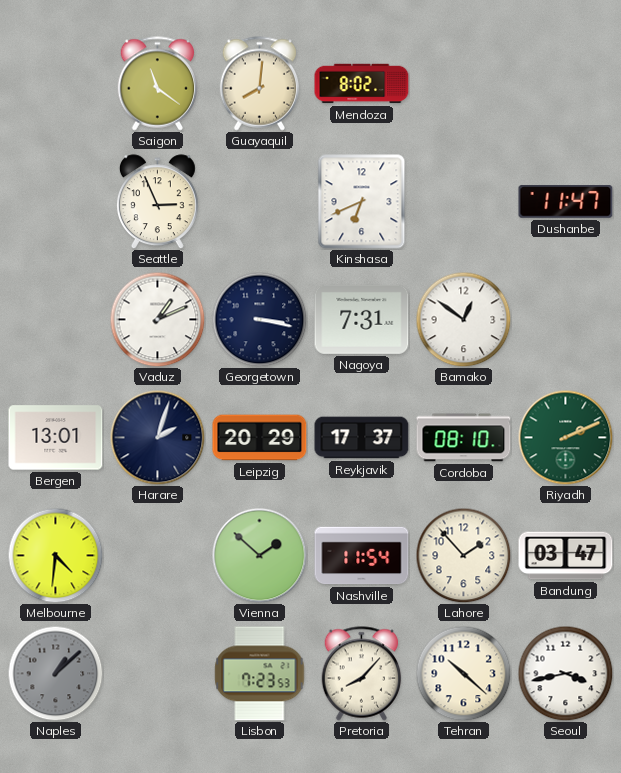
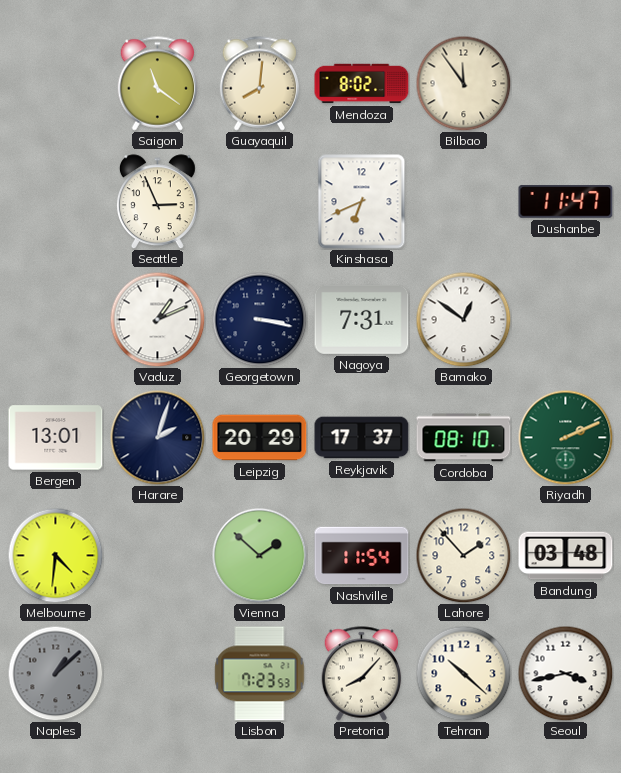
Bilbao: none -> 11:54
Bandung: 03:47 -> 03:48
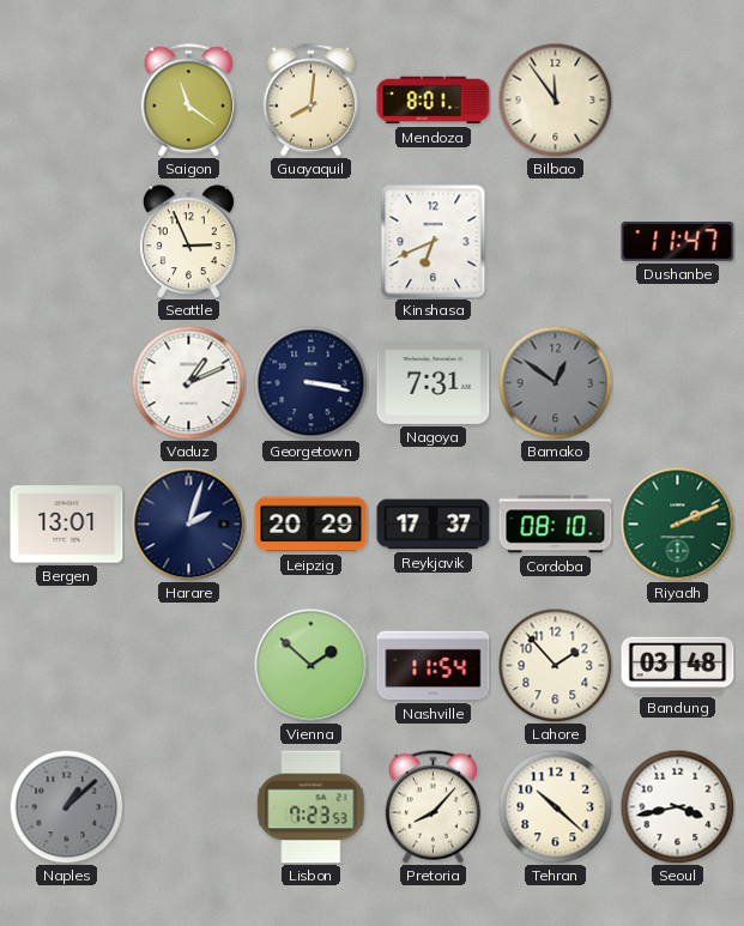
Mendoza: 8:02 -> 8:01
Bamako dial: white -> grey
Melbourne: 4:31 -> none
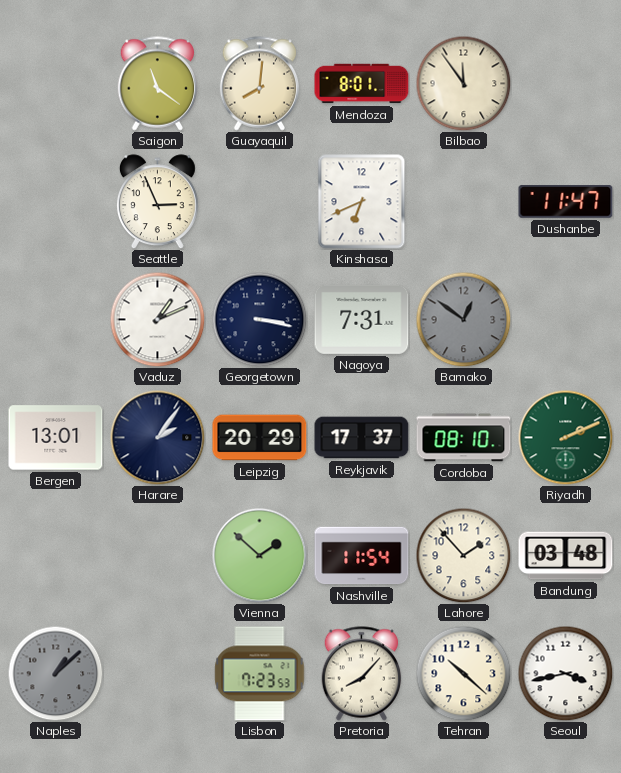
Harare: 2:03 -> 2:06
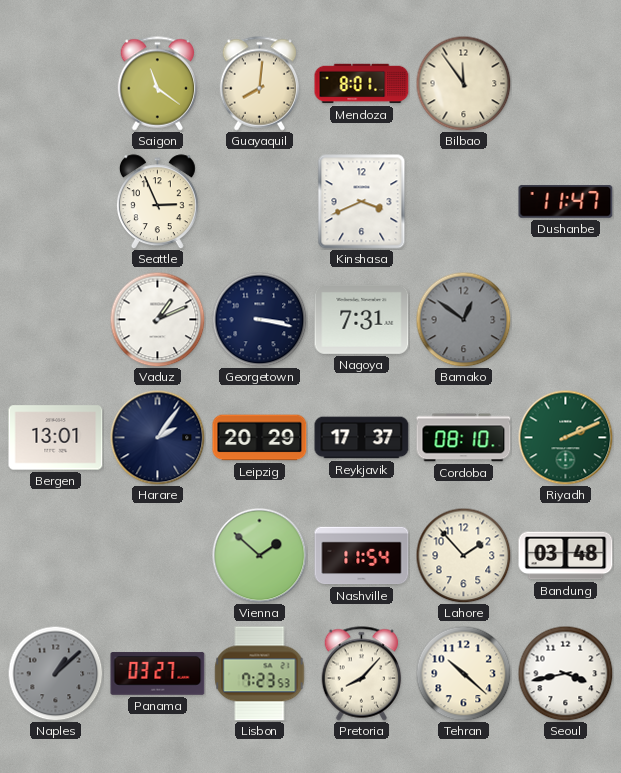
Kinshasa: 6:41 -> 3:41
Panama: none -> 03:27
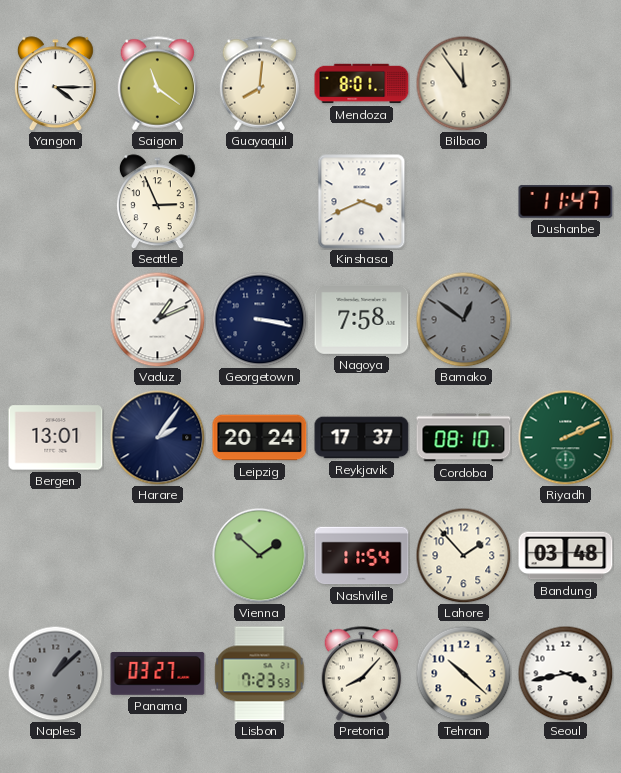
Yangon: none -> 4:15
Nagoya: 7:31 -> 7:58
Leipzig: 20:29 -> 20:24
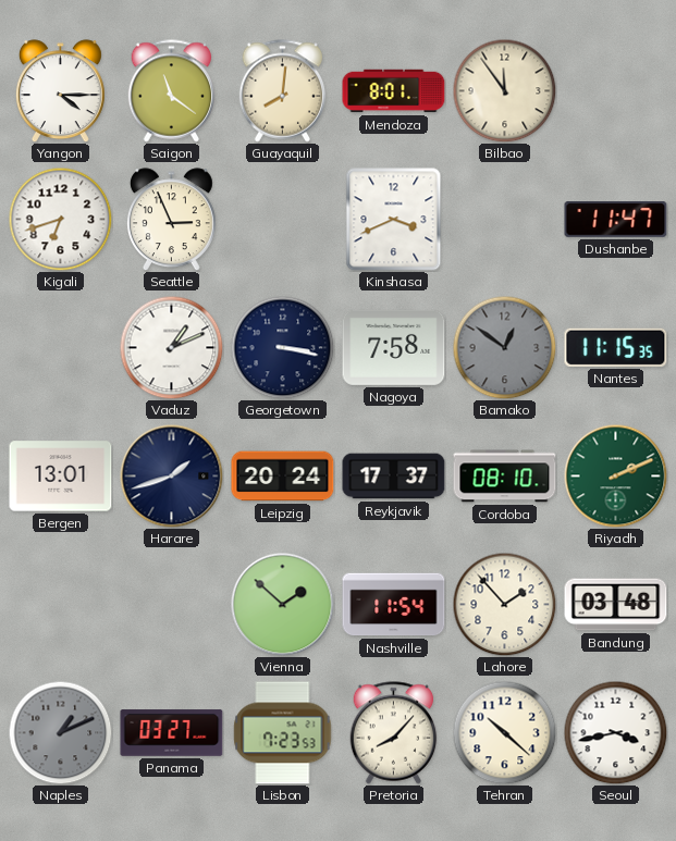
Kigali: none -> 6:42
Nantes: none -> 11:15
Harare: 2:06 -> 1:42
Naples: 1:08 -> 1:11
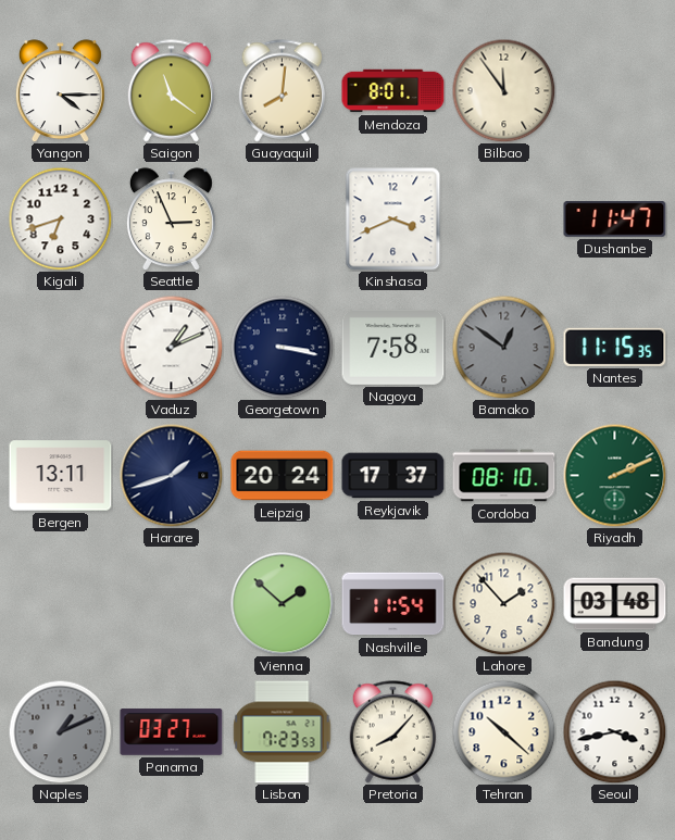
Bergen: 13:01 -> 13:11
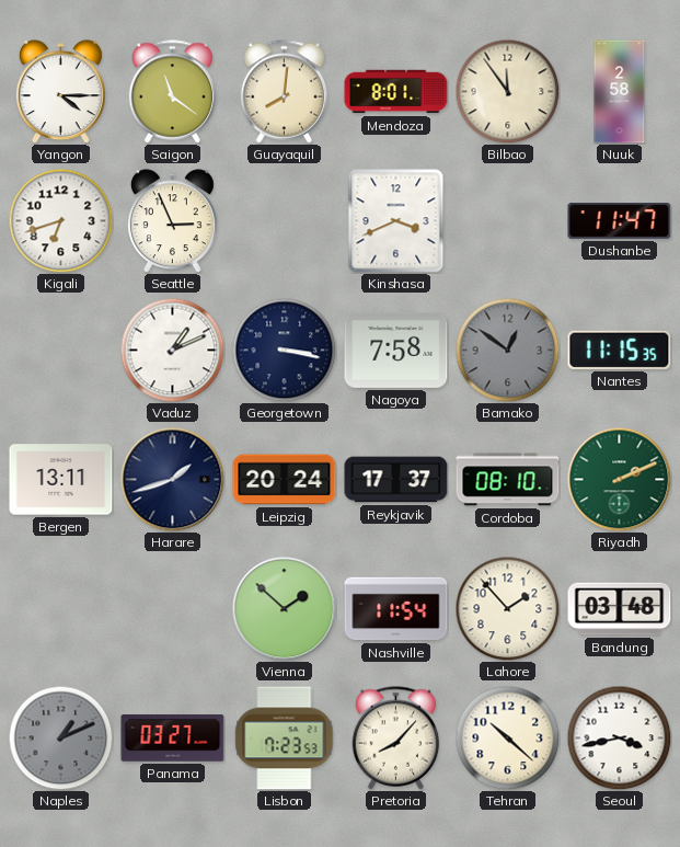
Nuuk: none -> 2:58
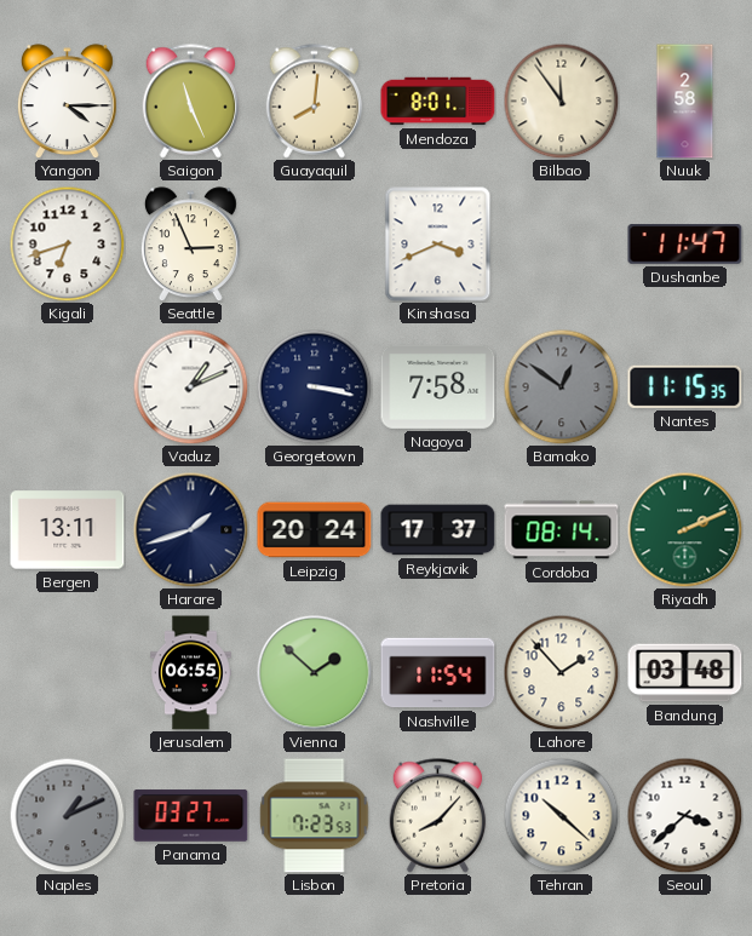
Saigon: 11:21 -> 11:26
Cordoba: 08:10 -> 08:14
Jerusalem: none -> 06:55
Seoul: 3:43 -> 3:38
